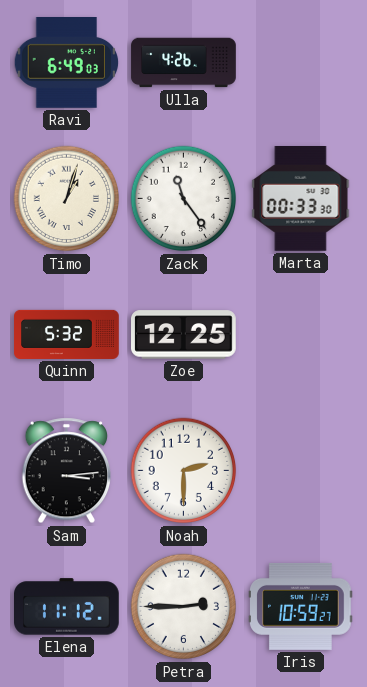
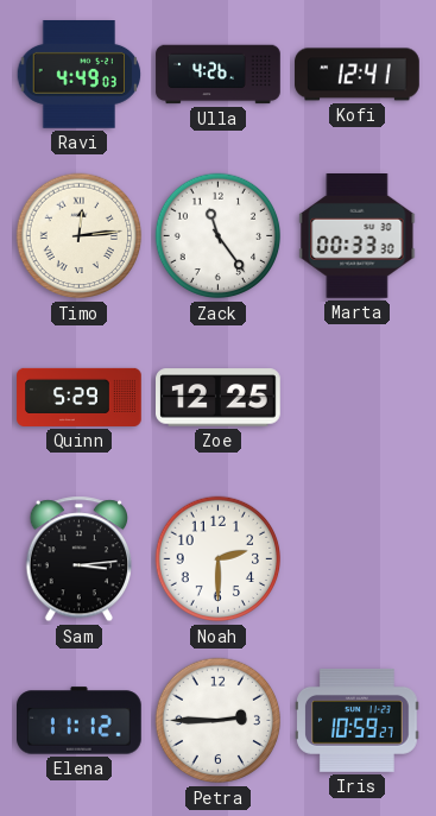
Ravi: 6:49 -> 4:49
Kofi: none -> 12:41
Timo: 1:03 -> 12:14
Quinn: 5:32 -> 5:29
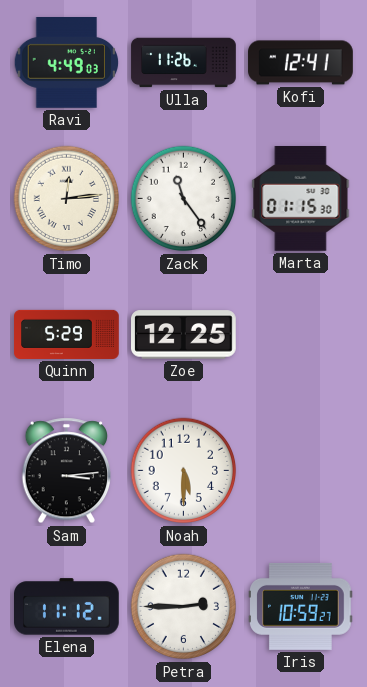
Ulla: 4:26 -> 11:26
Marta: 00:33 -> 01:15
Noah: 2:30 -> 5:30
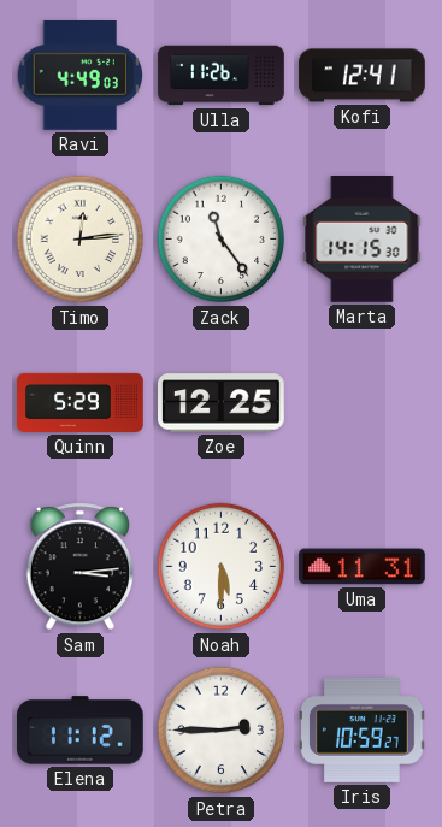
Marta: 01:15 -> 14:15
Uma: none -> 11:31
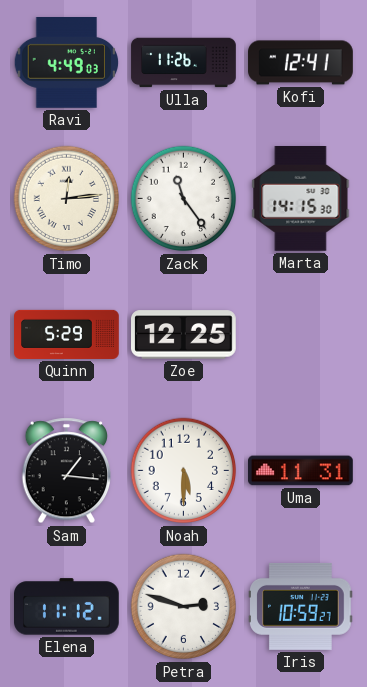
Sam: 3:14 -> 1:16
Petra: 2:45 -> 2:48
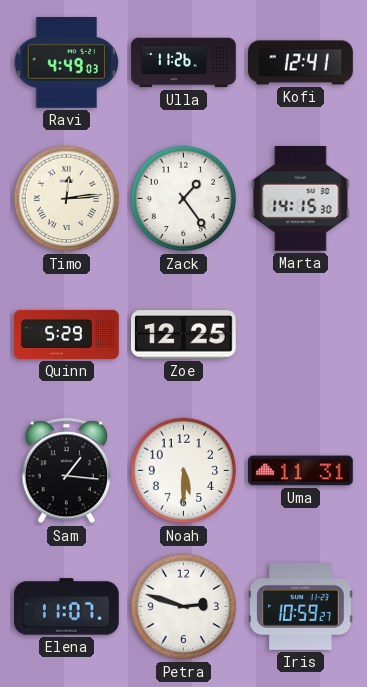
Zack: 11:24 -> 1:24
Elena: 11:12 -> 11:07
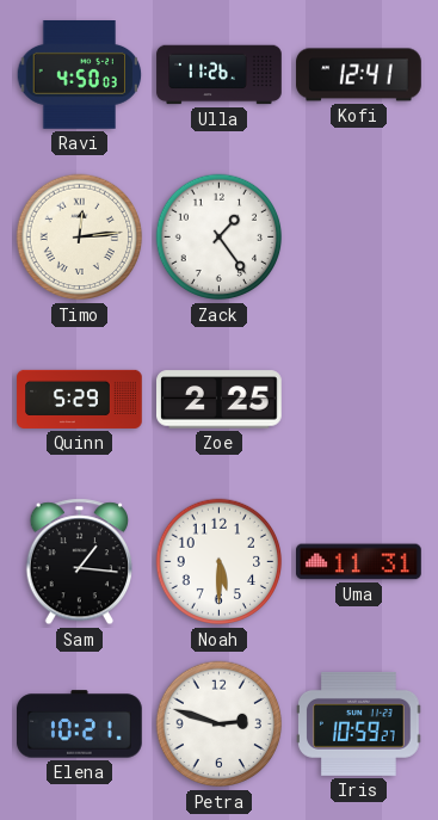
Ravi: 4:49 -> 4:50
Marta: 14:15 -> none
Zoe: 12:25 -> 2:25
Elena: 11:07 -> 10:21
